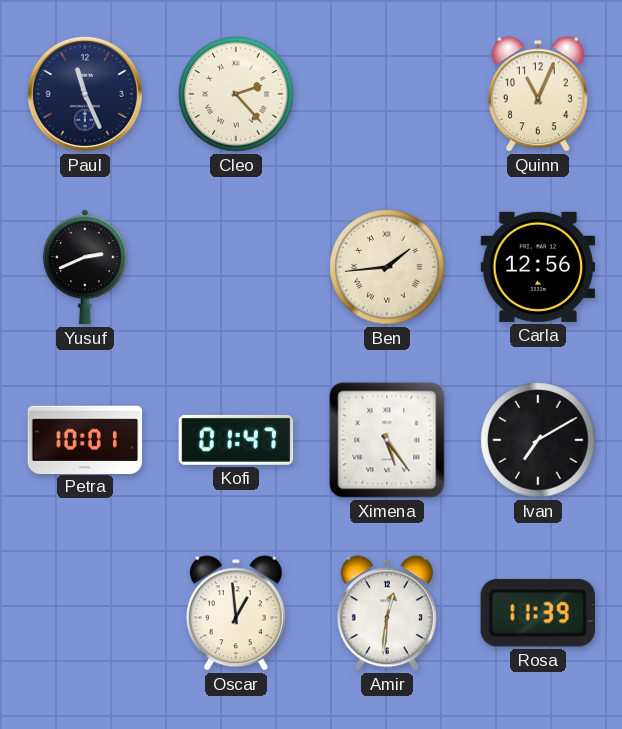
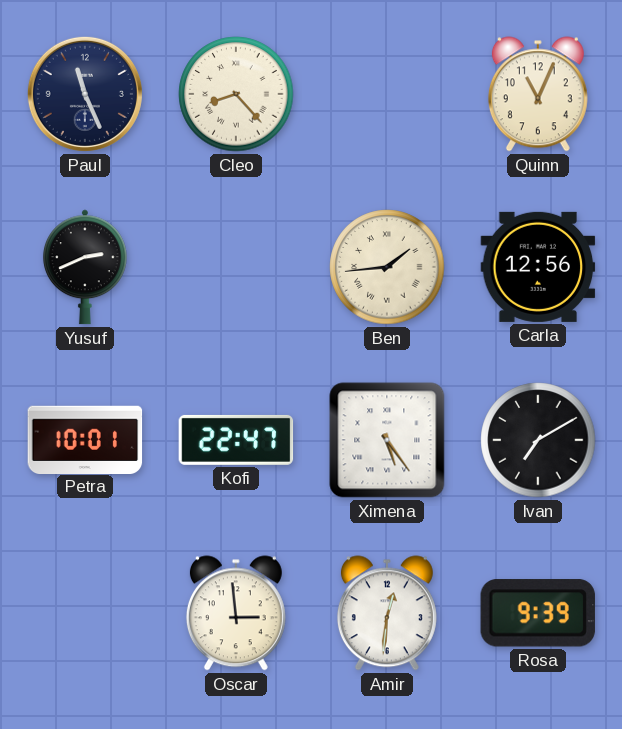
Cleo: 2:23 -> 8:23
Kofi: 01:47 -> 22:47
Oscar: 12:59 -> 2:59
Rosa: 11:39 -> 9:39
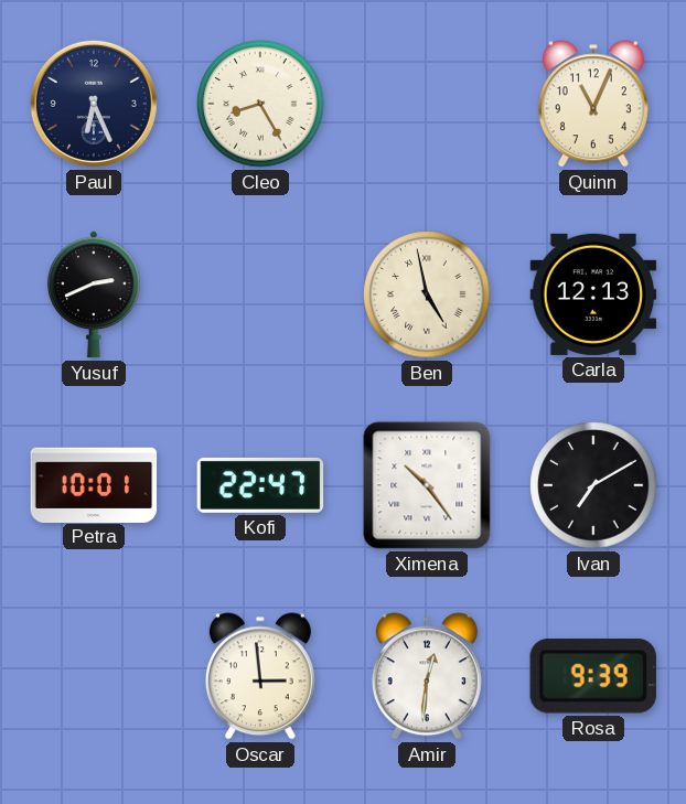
Paul: 11:26 -> 6:26
Cleo: 8:23 -> 8:25
Ben: 1:44 -> 4:58
Carla: 12:56 -> 12:13
Ximena: 5:24 -> 10:24
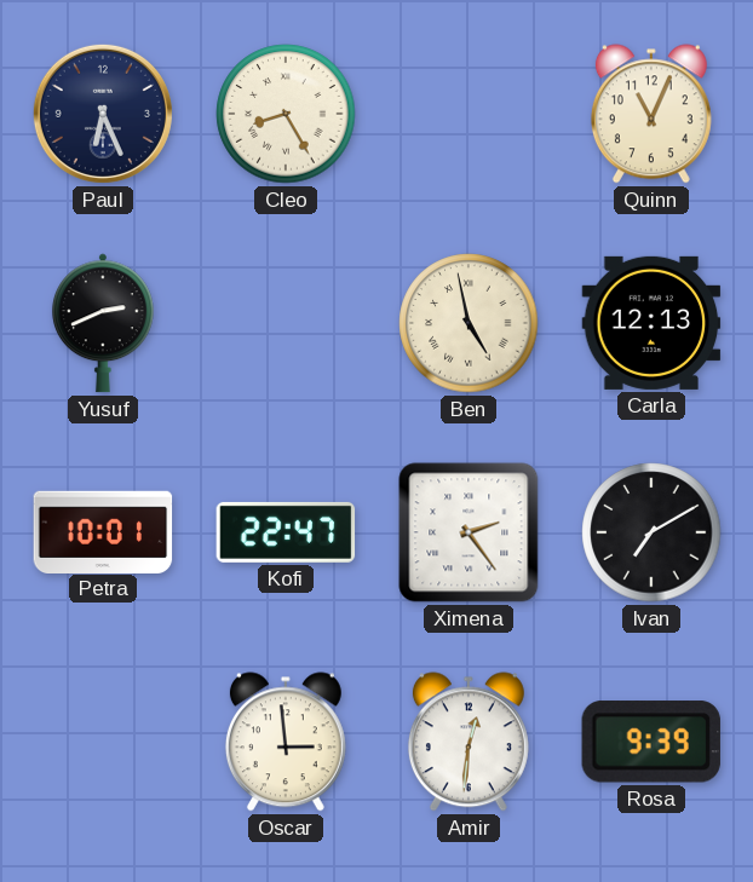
Ximena: 10:24 -> 2:24
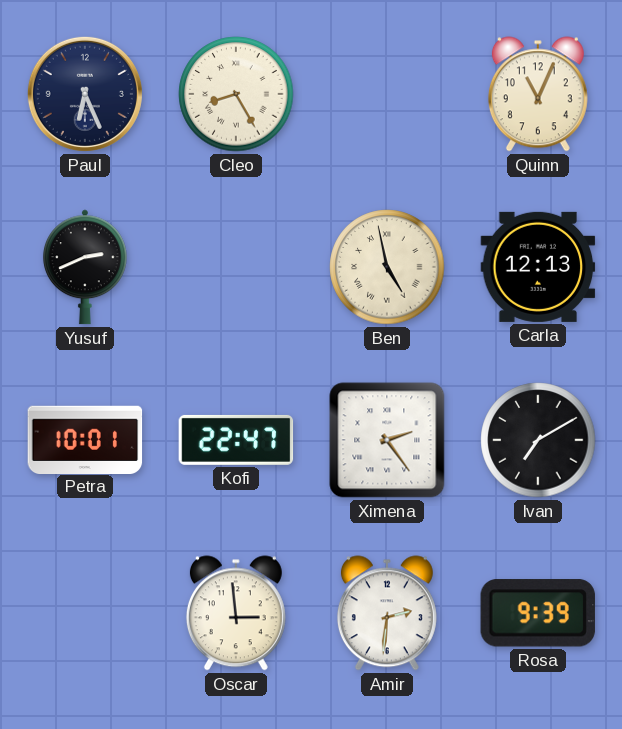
Amir: 12:31 -> 2:31
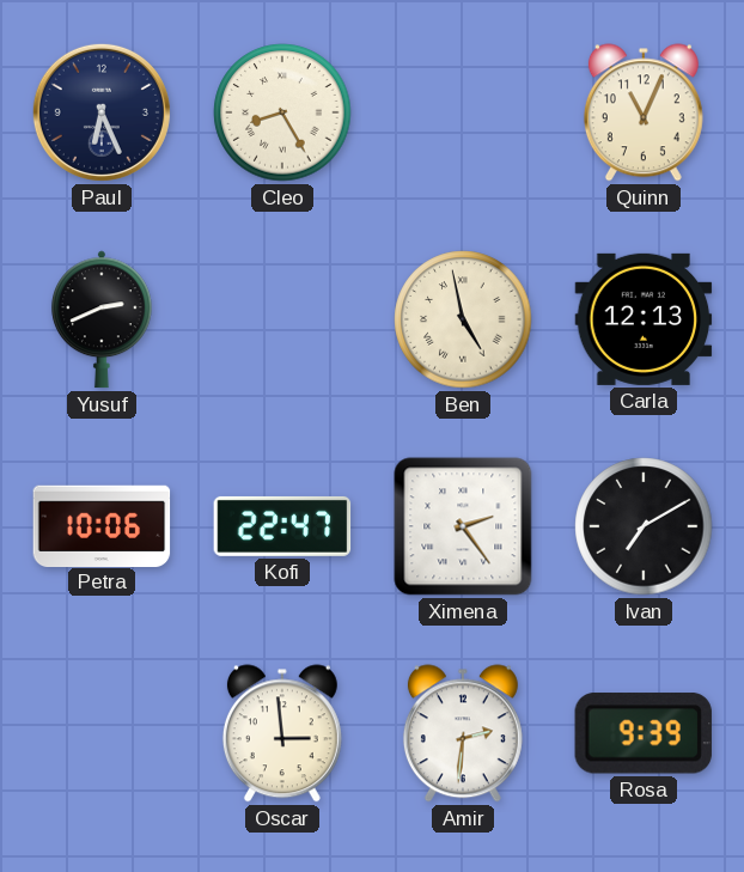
Petra: 10:01 -> 10:06
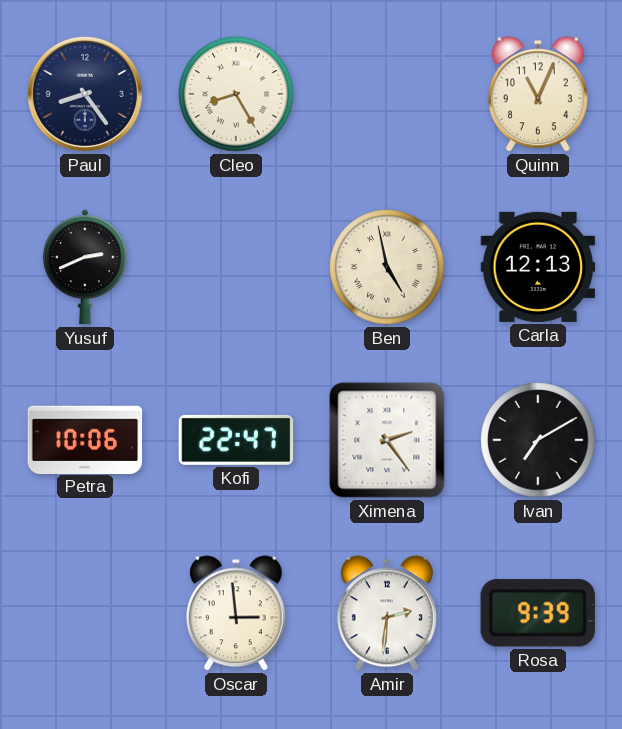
Paul: 6:26 -> 8:24
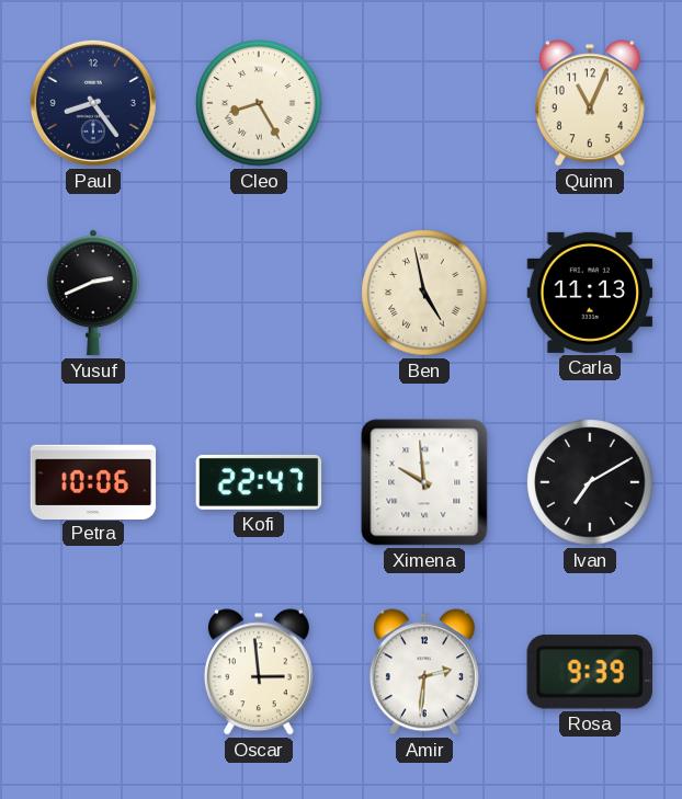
Carla: 12:13 -> 11:13
Ximena: 2:24 -> 9:59
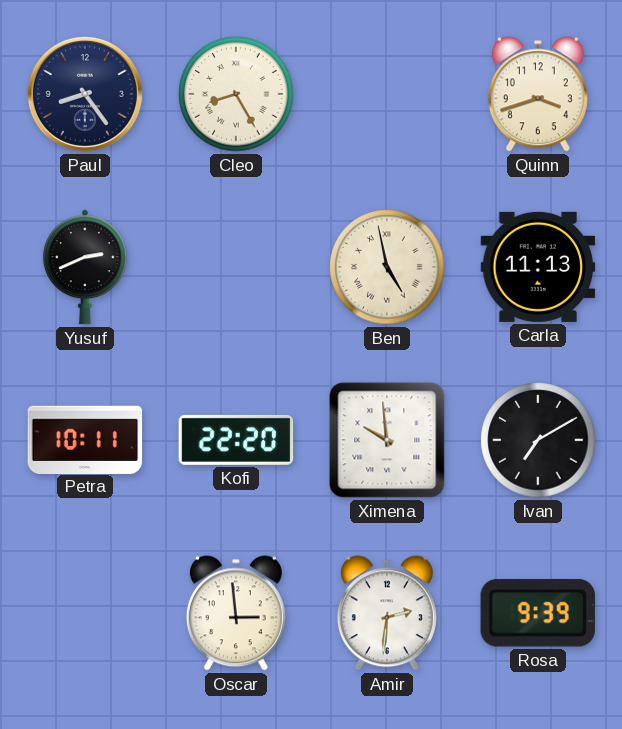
Quinn: 11:04 -> 3:42
Petra: 10:06 -> 10:11
Kofi: 22:47 -> 22:20
